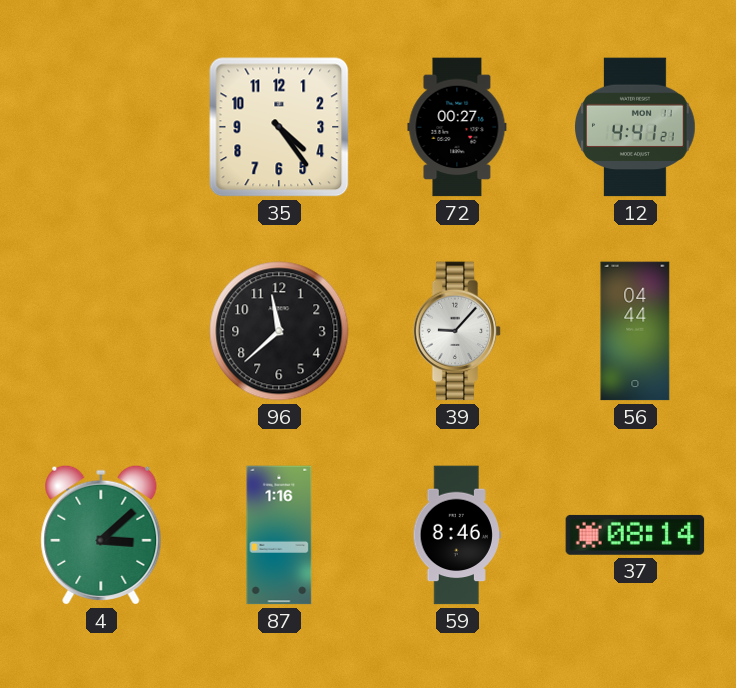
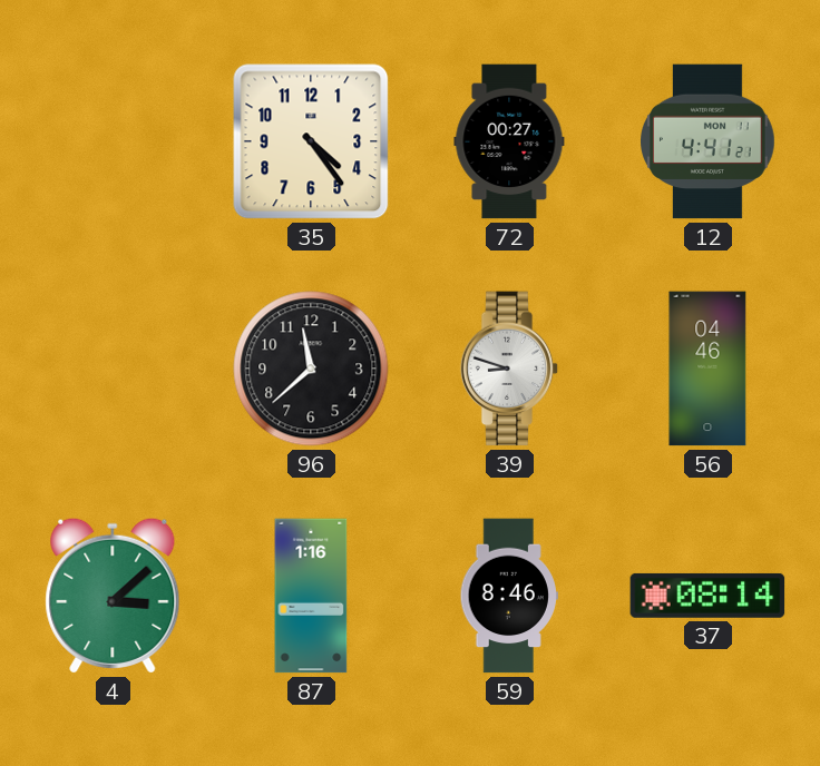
39: 9:07 -> 8:48
56: 04:44 -> 04:46
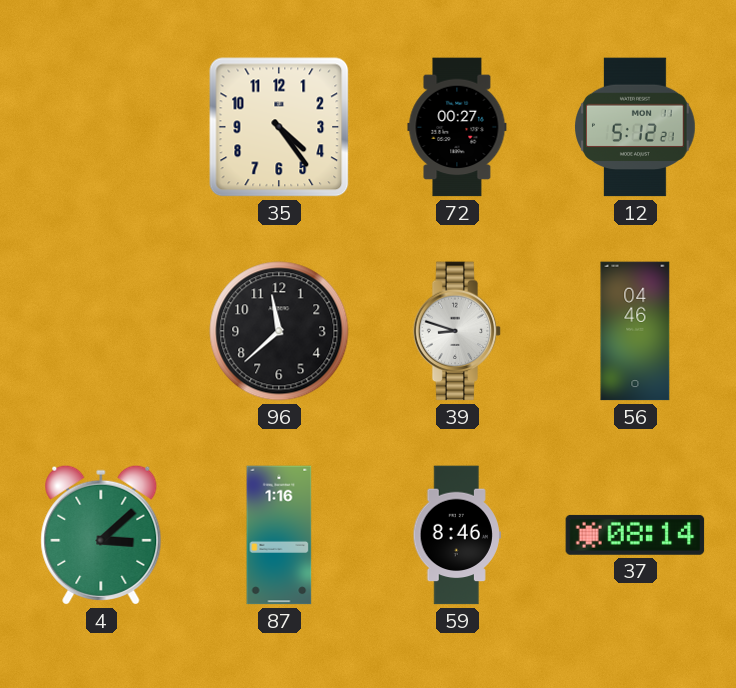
12: 4:41 -> 5:12
